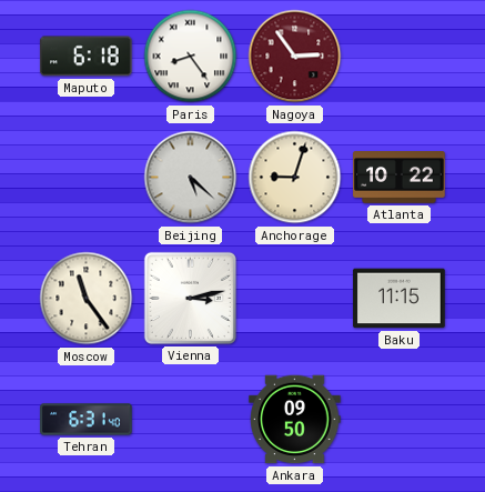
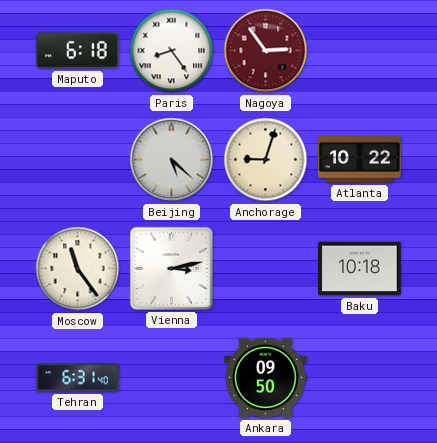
Baku: 11:15 -> 10:18
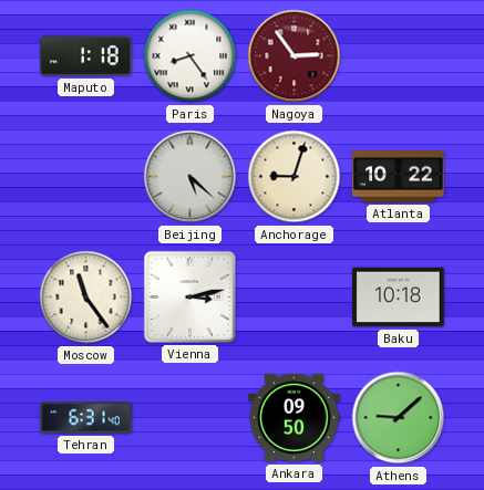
Maputo: 6:18 -> 1:18
Athens: none -> 9:08
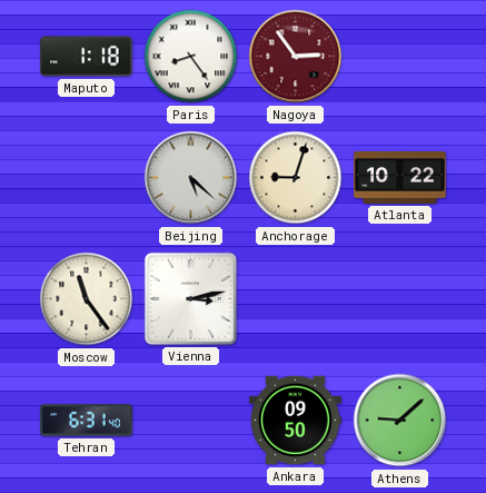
Baku: 10:18 -> none
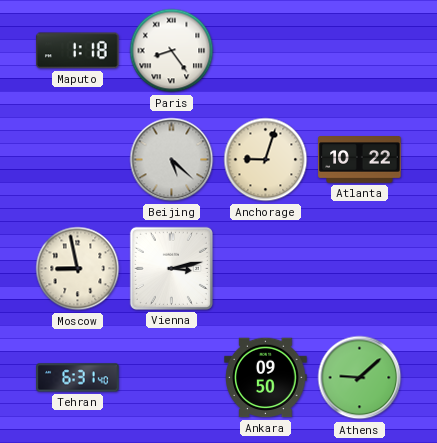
Nagoya: 2:54 -> none
Moscow: 11:24 -> 8:58
